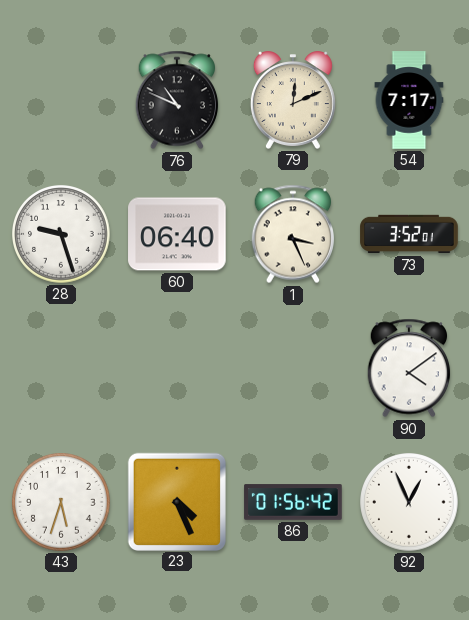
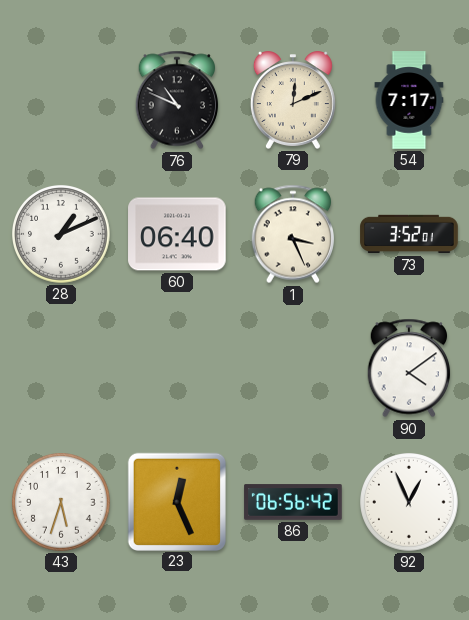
28: 9:27 -> 1:11
23: 4:26 -> 12:26
86: 01:56 -> 06:56
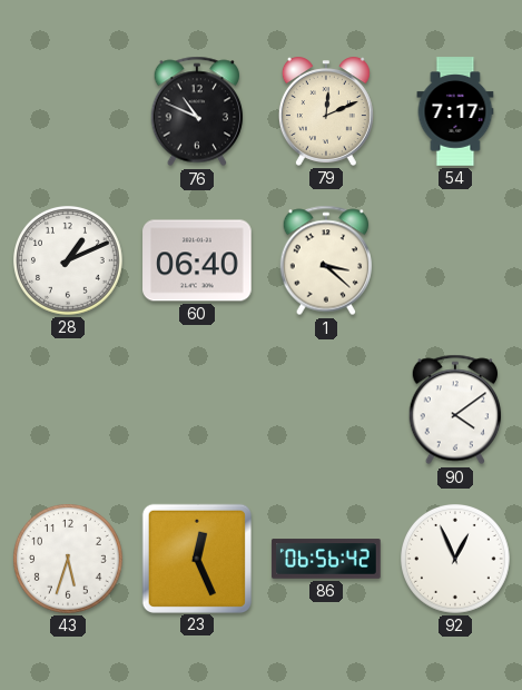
1: 3:26 -> 3:22
73: 3:52 -> none
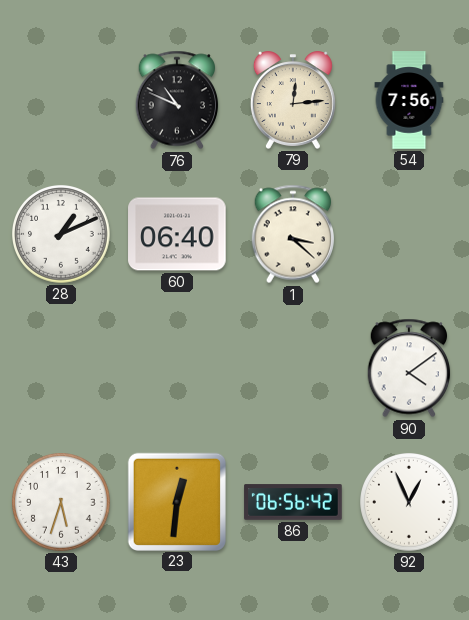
79: 12:11 -> 12:14
54: 7:17 -> 7:56
23: 12:26 -> 12:31
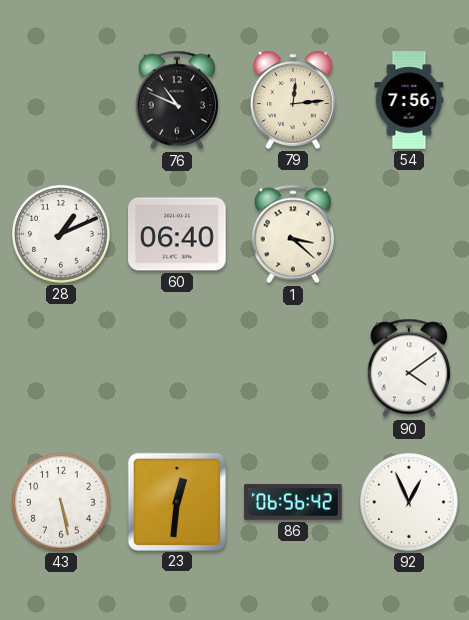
43: 5:33 -> 5:28
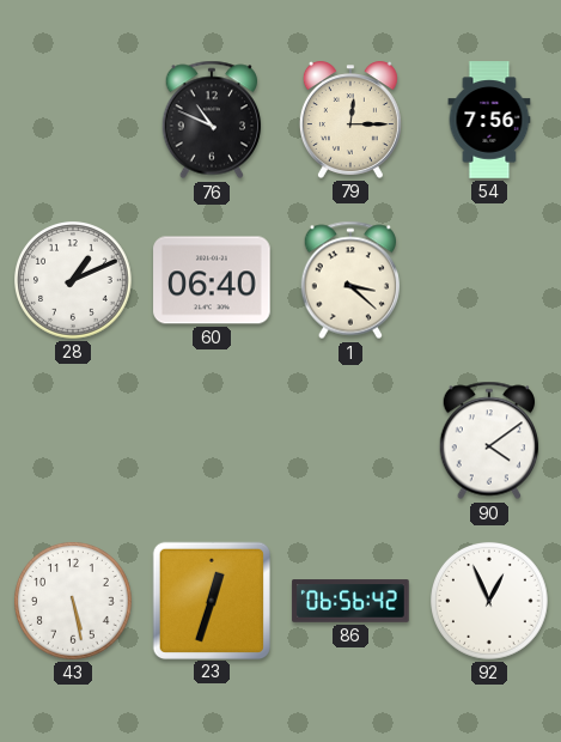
79: 12:14 -> 12:15
23: 12:31 -> 12:33
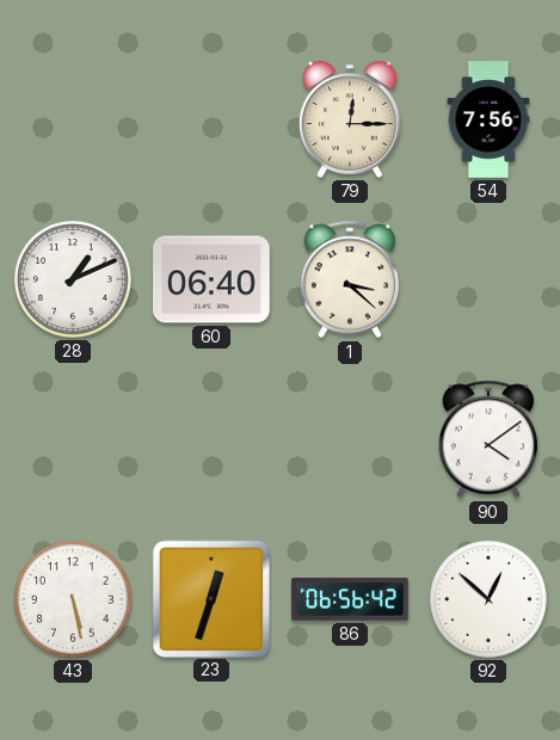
76: 10:49 -> none
92: 12:56 -> 12:52
